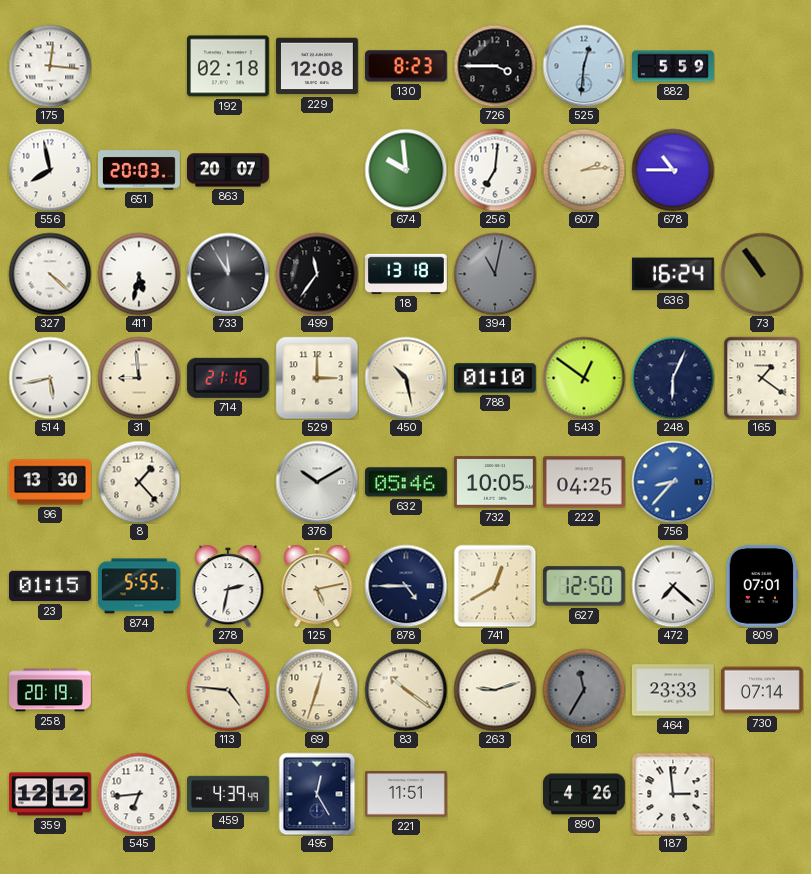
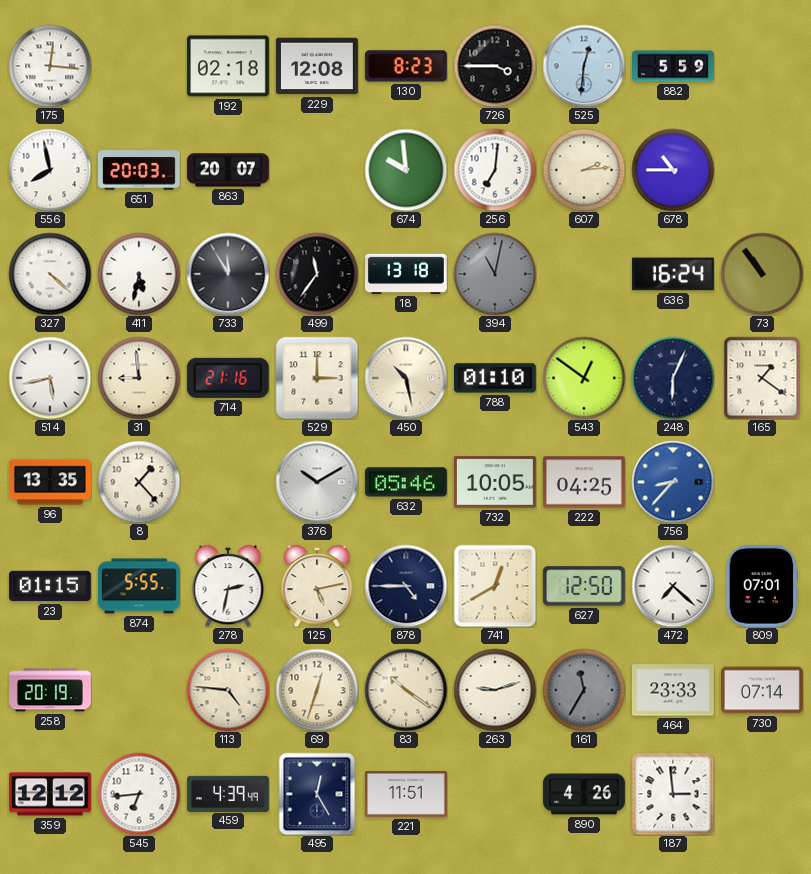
96: 13:30 -> 13:35
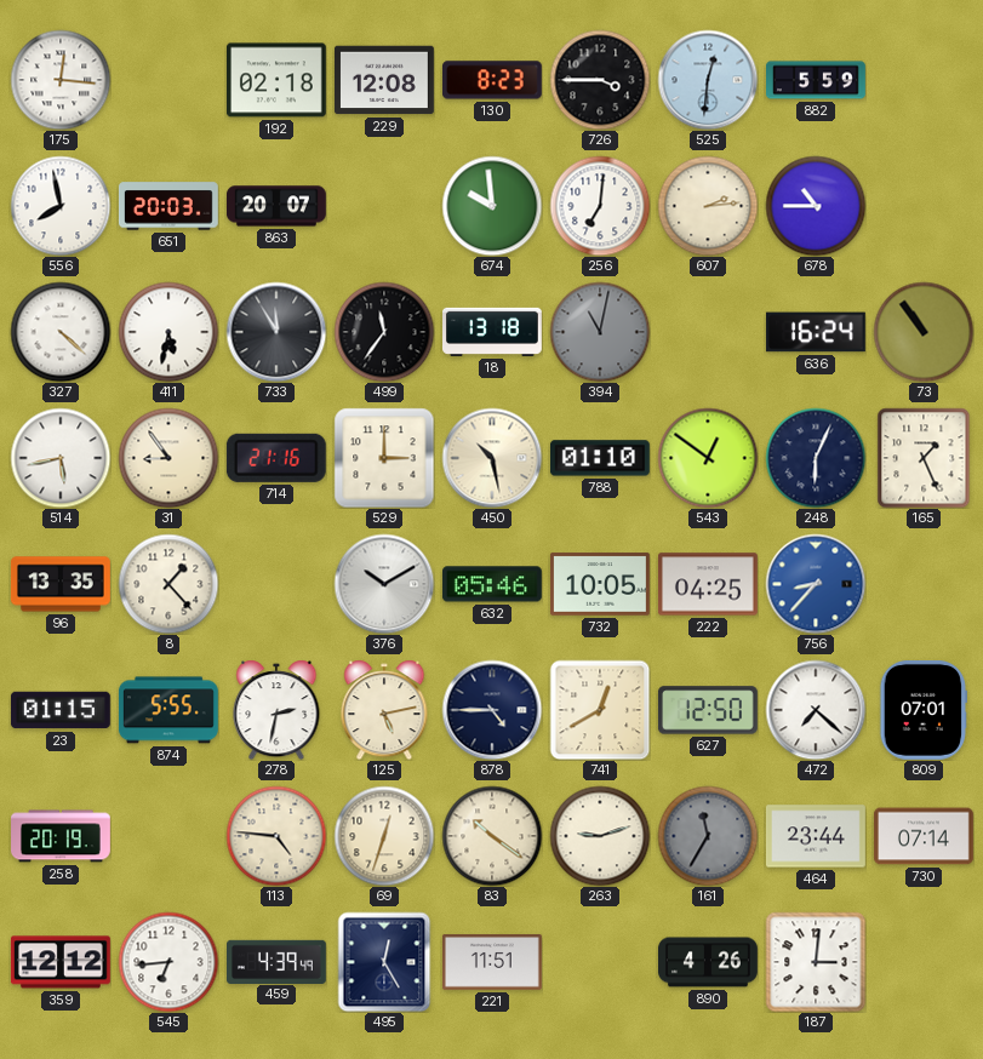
31: 8:59 -> 8:54
165: 1:21 -> 1:26
464: 23:33 -> 23:44
187: 2:59 -> 3:01
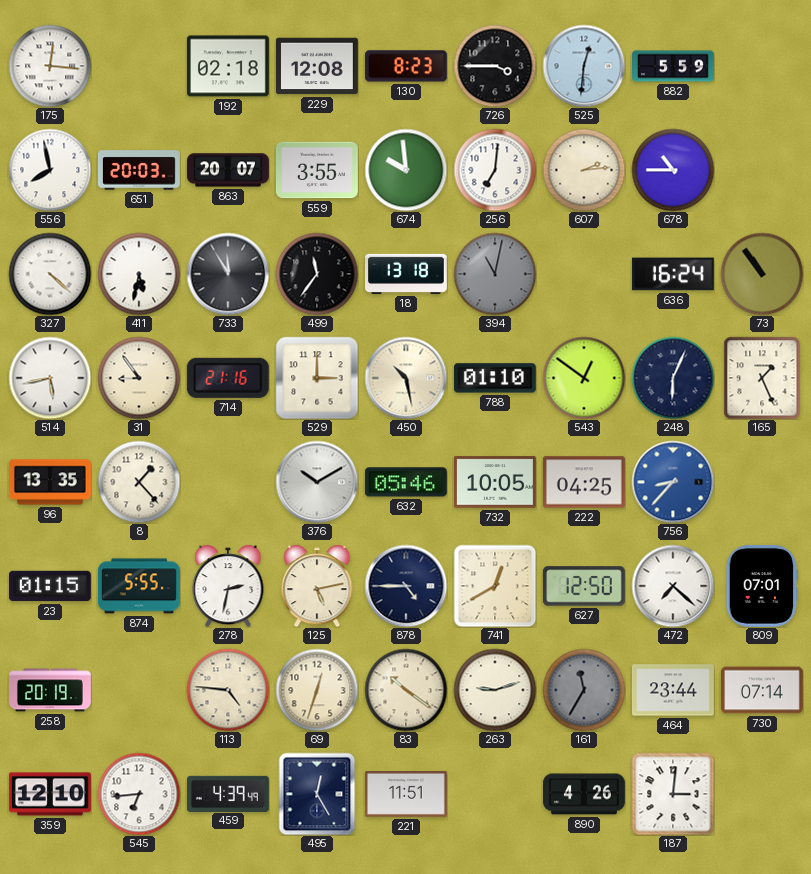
559: none -> 3:55
359: 12:12 -> 12:10
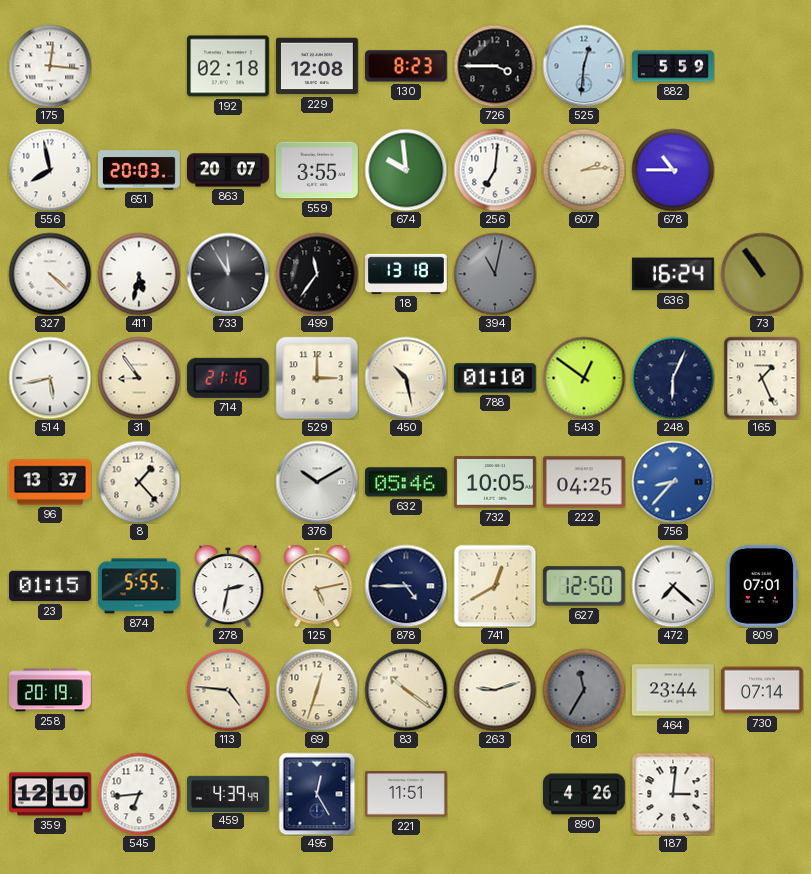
96: 13:35 -> 13:37
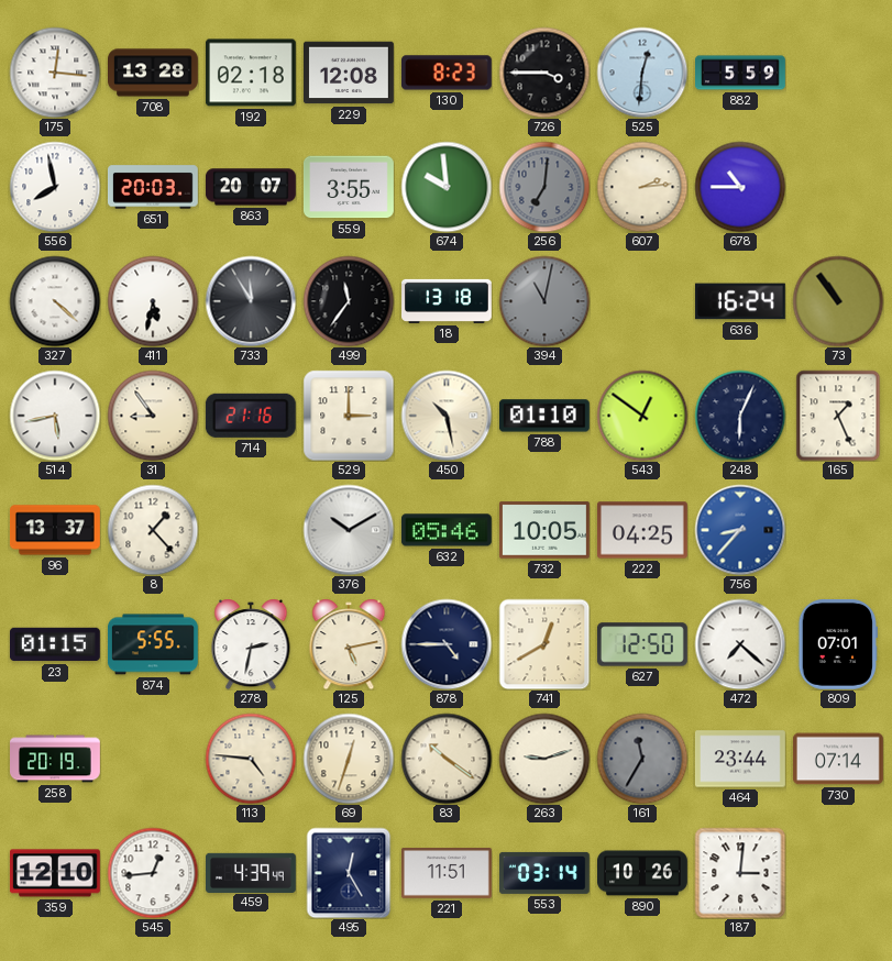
708: none -> 13:28
256 dial: white -> grey
545: 6:44 -> 12:44
553: none -> 03:14
890: 4:26 -> 10:26
